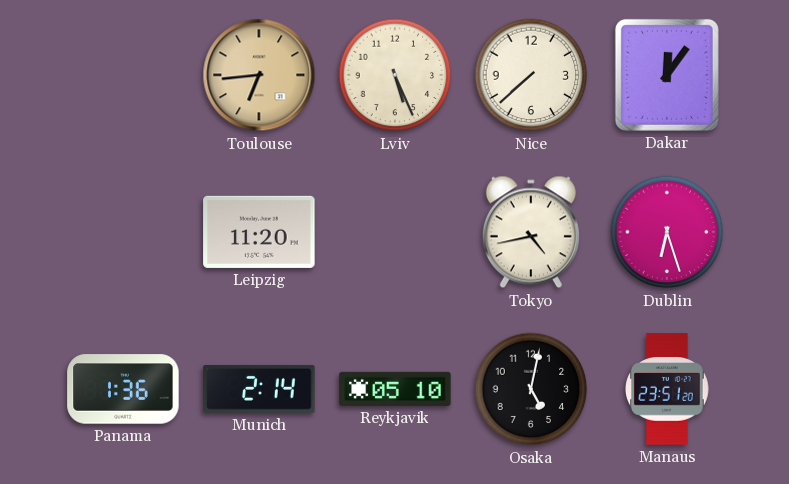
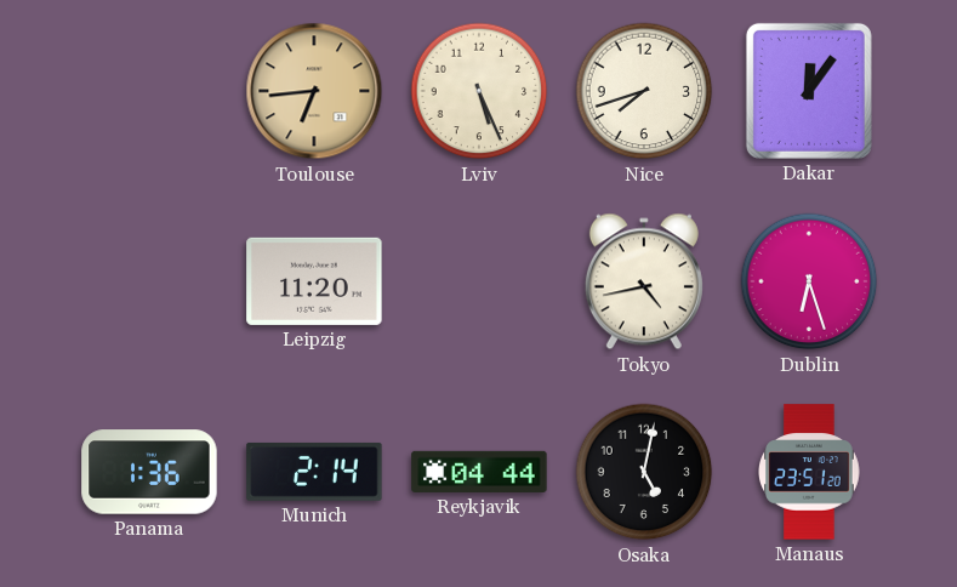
Nice: 7:38 -> 7:42
Reykjavik: 05:10 -> 04:44
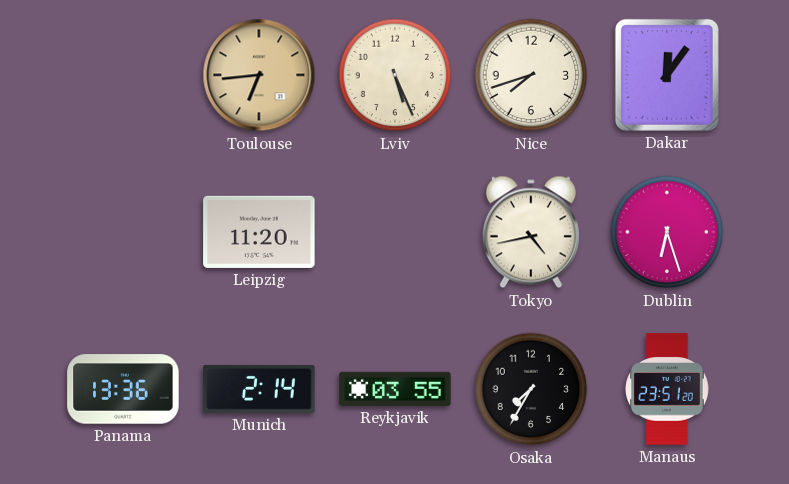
Panama: 1:36 -> 13:36
Reykjavik: 04:44 -> 03:55
Osaka: 5:02 -> 7:35
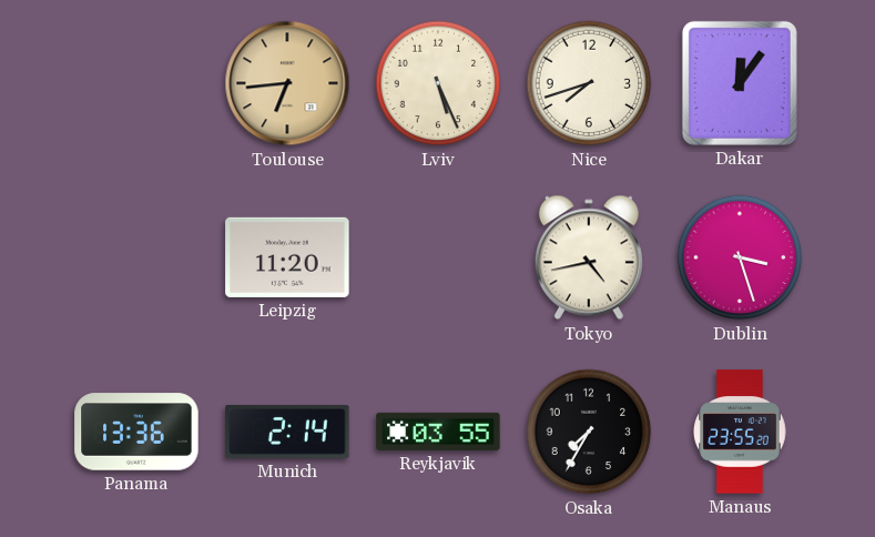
Dublin: 6:27 -> 3:27
Manaus: 23:51 -> 23:55
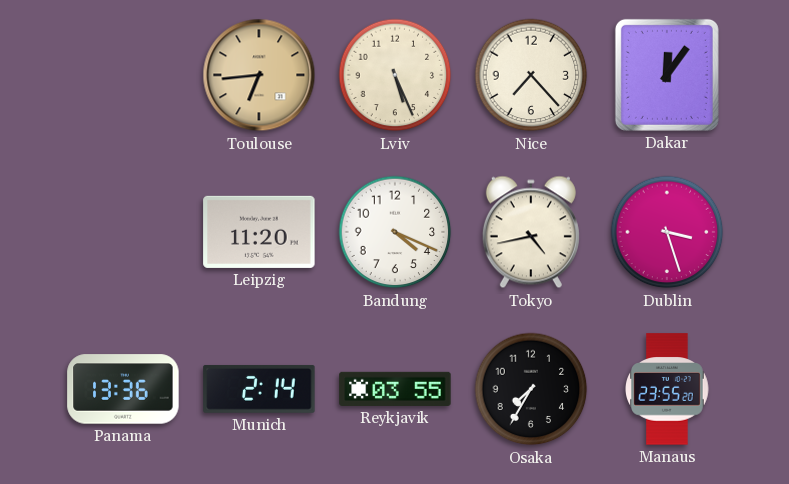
Nice: 7:42 -> 7:23
Bandung: none -> 4:19
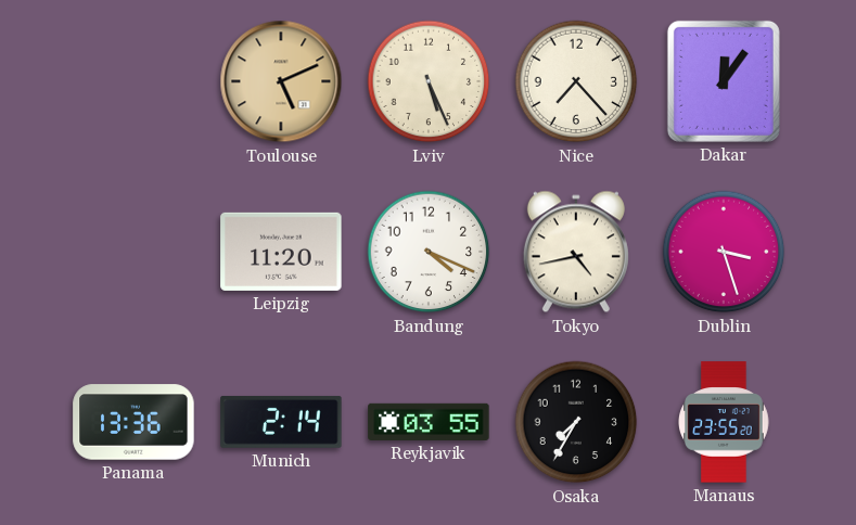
Toulouse: 6:44 -> 5:11
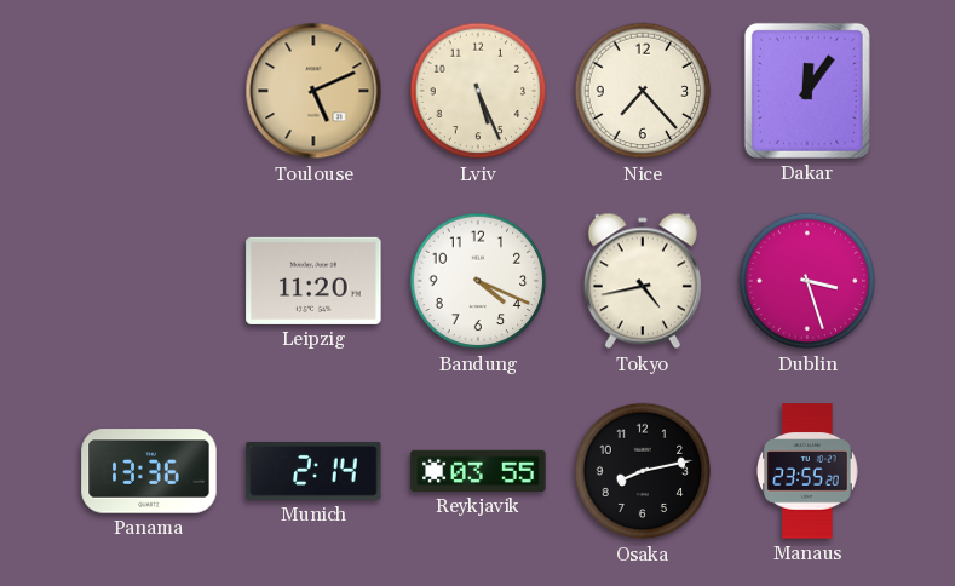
Osaka: 7:35 -> 8:13
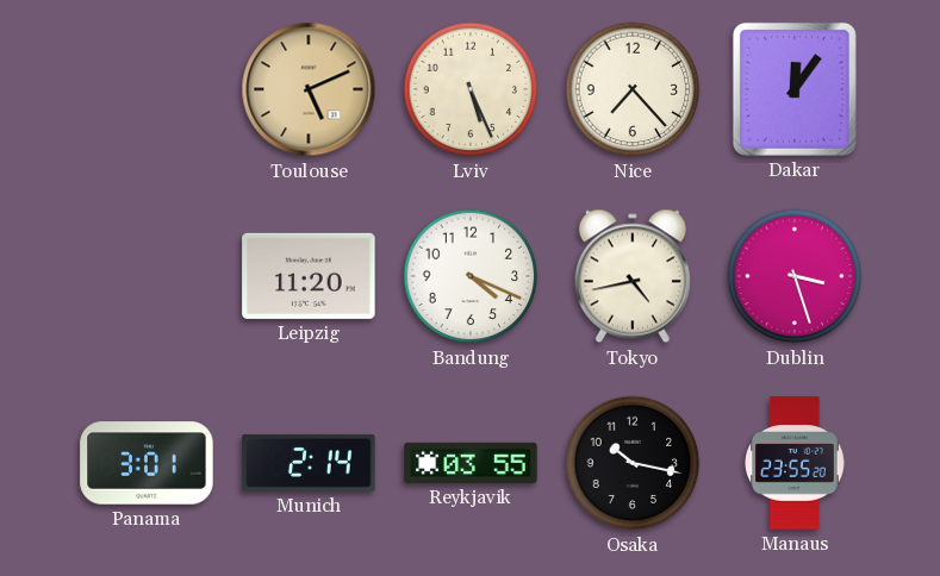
Panama: 13:36 -> 3:01
Osaka: 8:13 -> 10:17
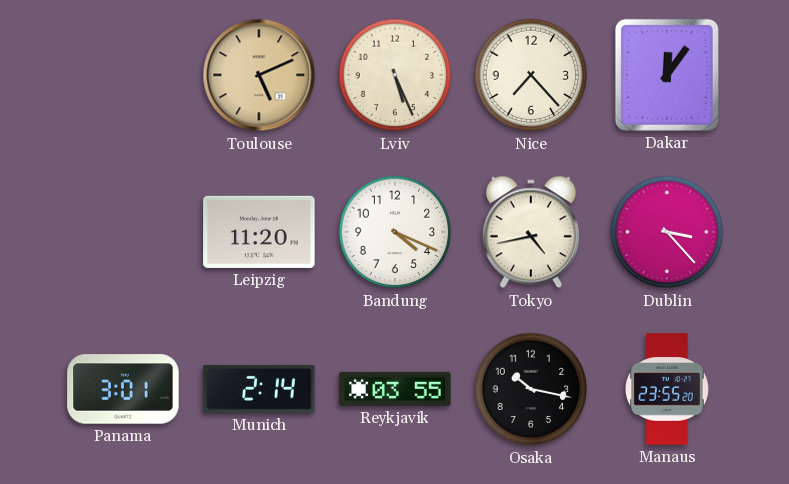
Dublin: 3:27 -> 3:23
